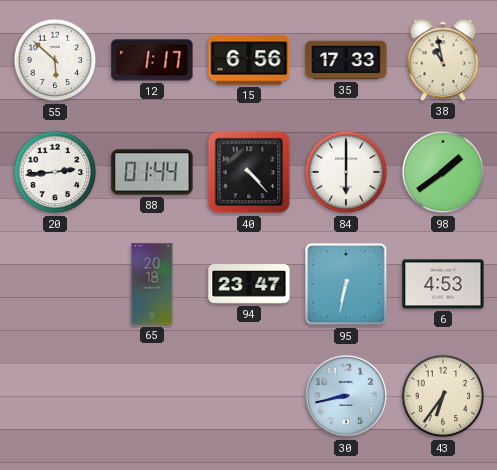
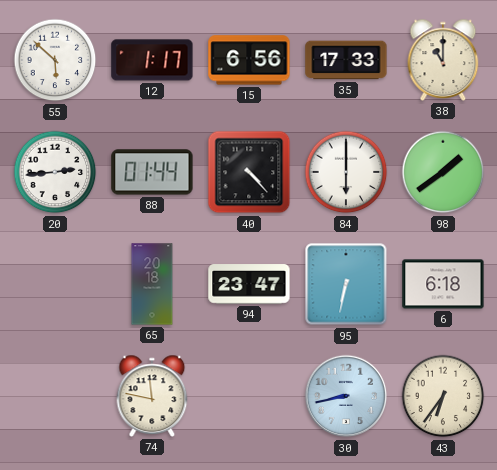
38: 10:58 -> 11:00
6: 4:53 -> 6:18
74: none -> 11:47
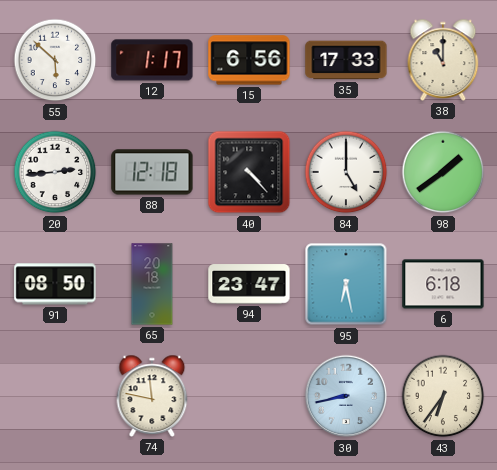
88: 01:44 -> 12:18
84: 6:00 -> 5:00
91: none -> 08:50
95: 6:32 -> 6:28
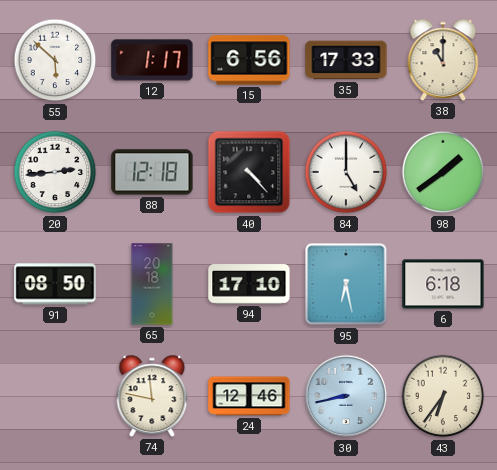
94: 23:47 -> 17:10
24: none -> 12:46
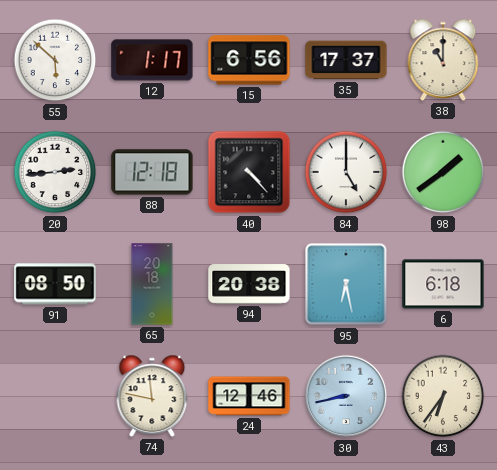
35: 17:33 -> 17:37
94: 17:10 -> 20:38
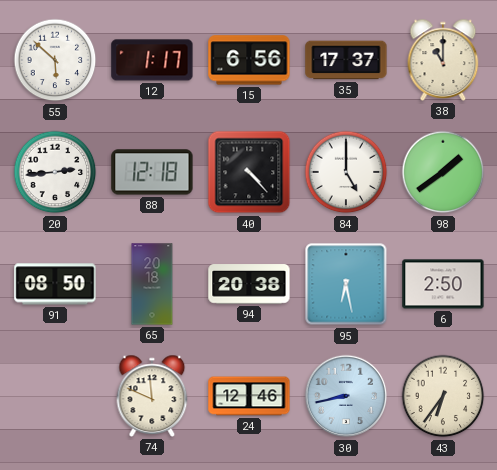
6: 6:18 -> 2:50
74: 11:47 -> 11:49
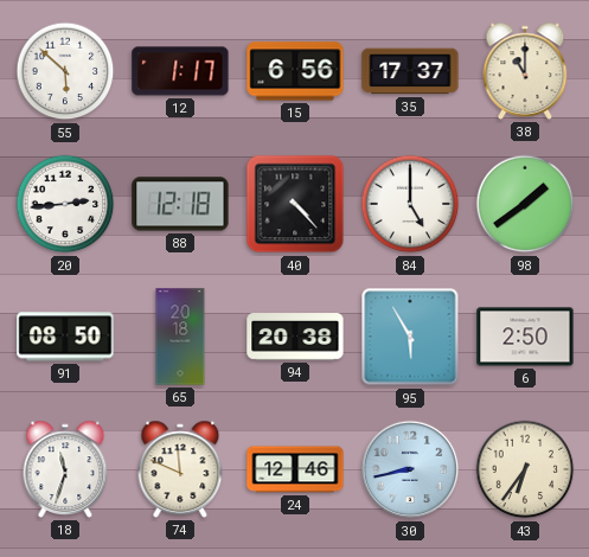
95: 6:28 -> 5:55
18: none -> 11:33
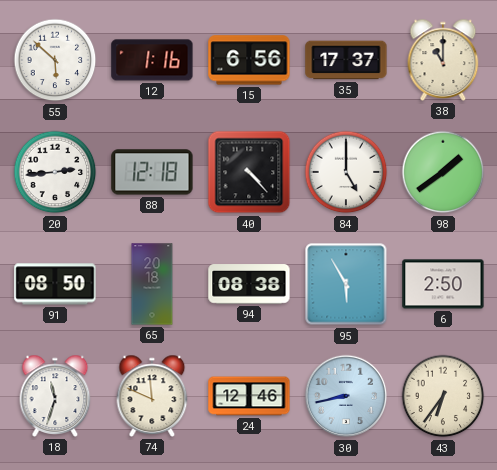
12: 1:17 -> 1:16
94: 20:38 -> 08:38
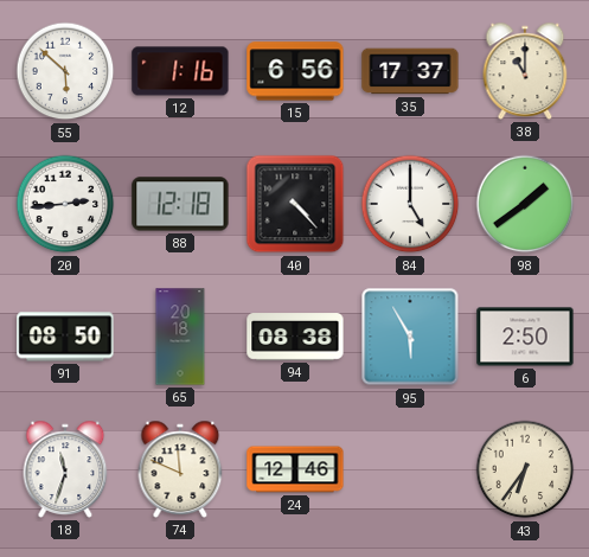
30: 8:43 -> none
